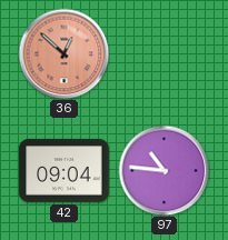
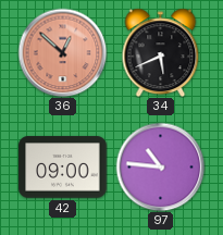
34: none -> 5:41
42: 09:04 -> 09:00
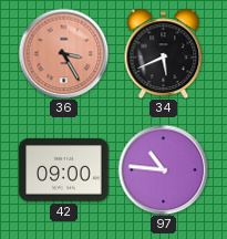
36: 12:52 -> 3:25
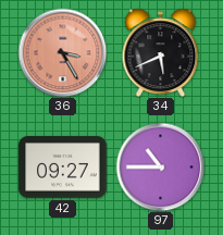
42: 09:00 -> 09:27
97: 10:46 -> 10:45
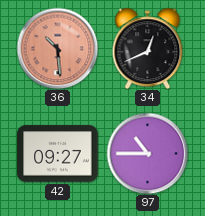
36: 3:25 -> 10:29
34: 5:41 -> 12:41
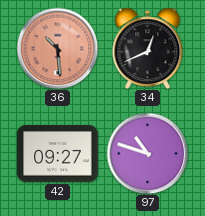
97: 10:45 -> 10:48
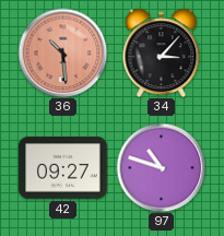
34: 12:41 -> 3:07
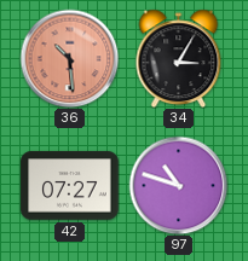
34: 3:07 -> 3:05
42: 09:27 -> 07:27
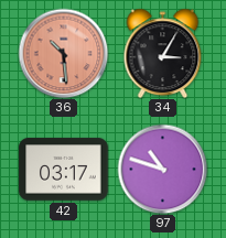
42: 07:27 -> 03:17
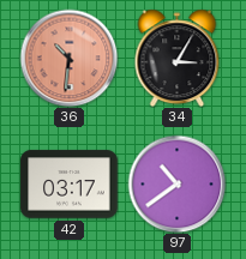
36: 10:29 -> 10:31
97: 10:48 -> 10:39
